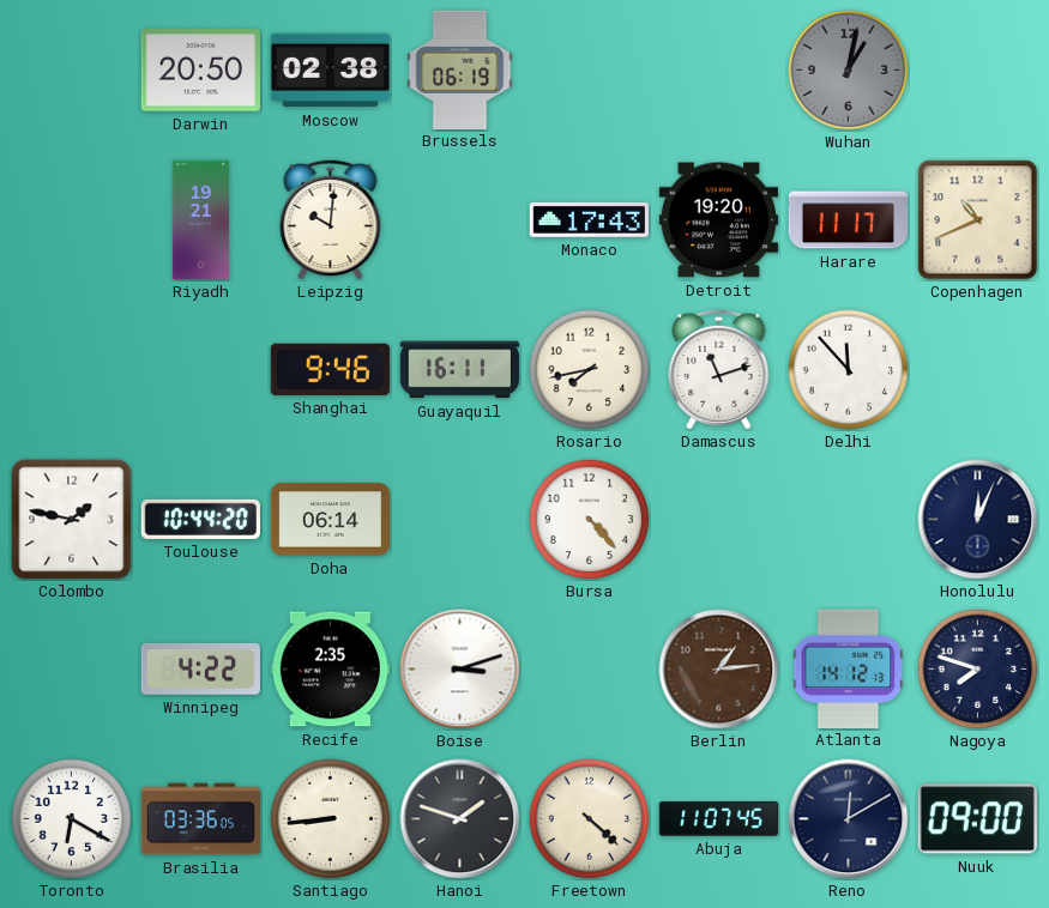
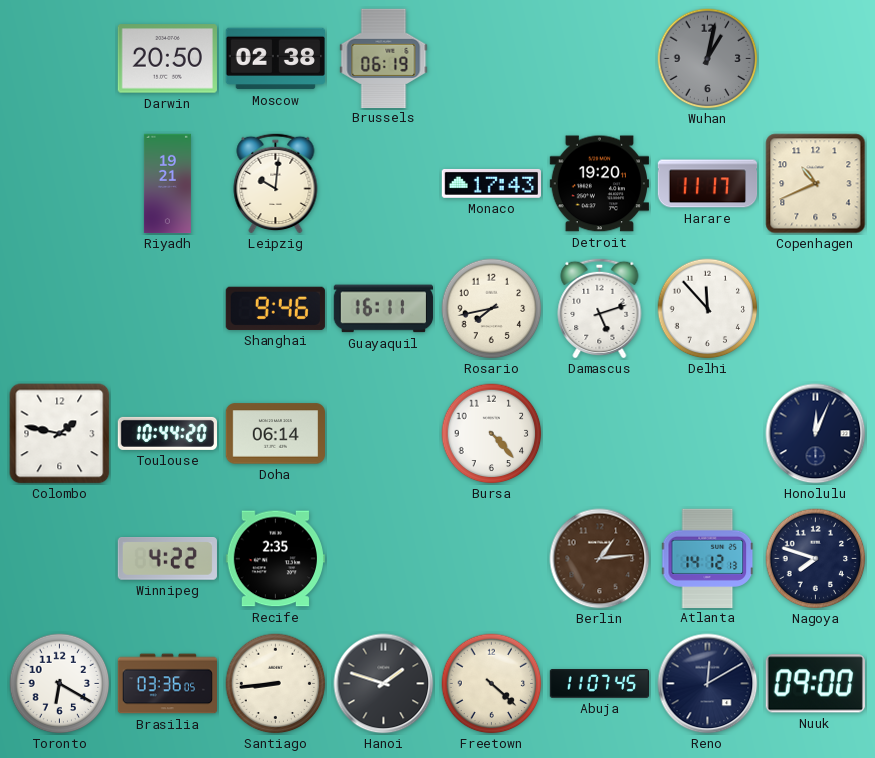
Damascus: 11:12 -> 5:12
Boise: 3:12 -> none
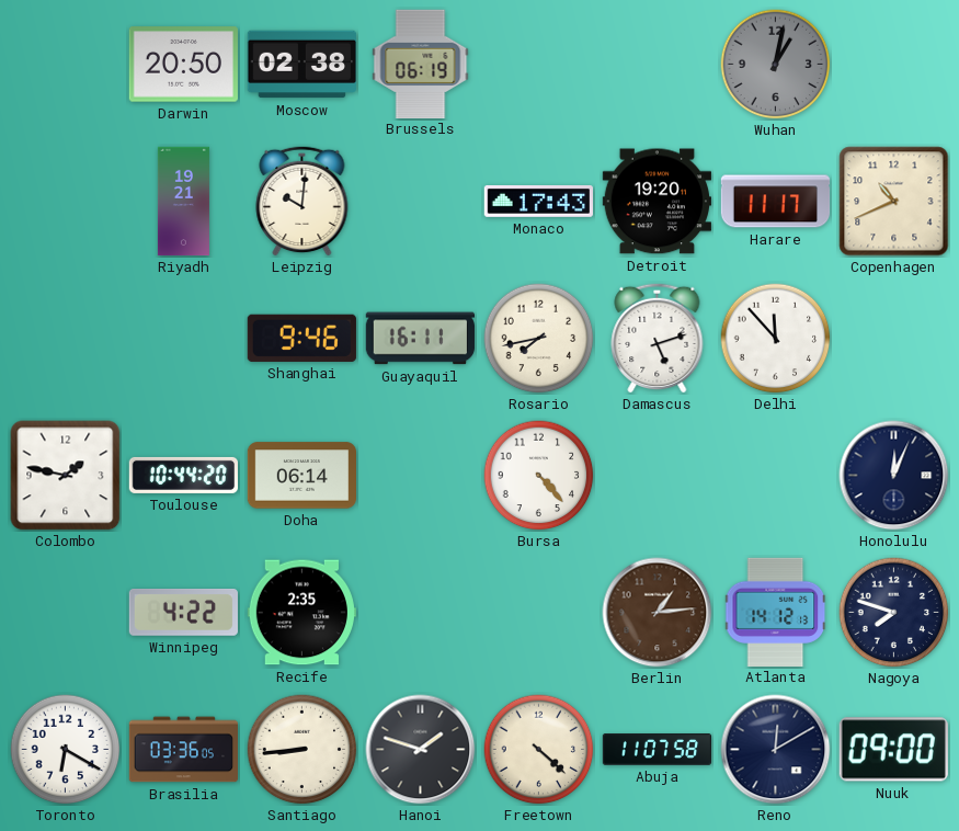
Abuja: 11:07:45 -> 11:07:58
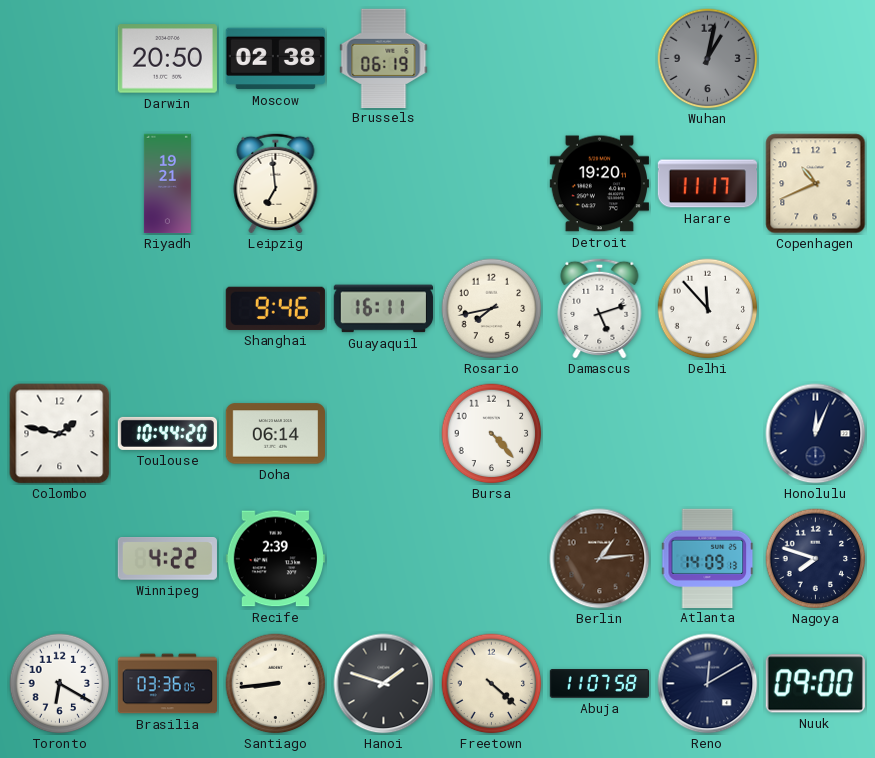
Leipzig: 10:01 -> 6:59
Monaco: 17:43 -> none
Recife: 2:35 -> 2:39
Atlanta: 14:12 -> 14:09
